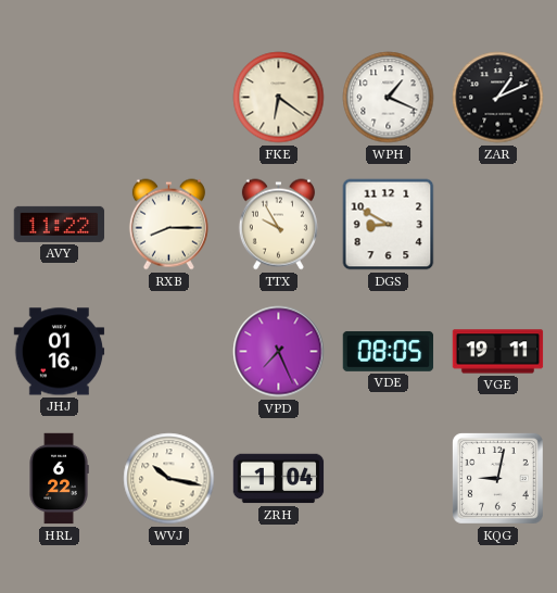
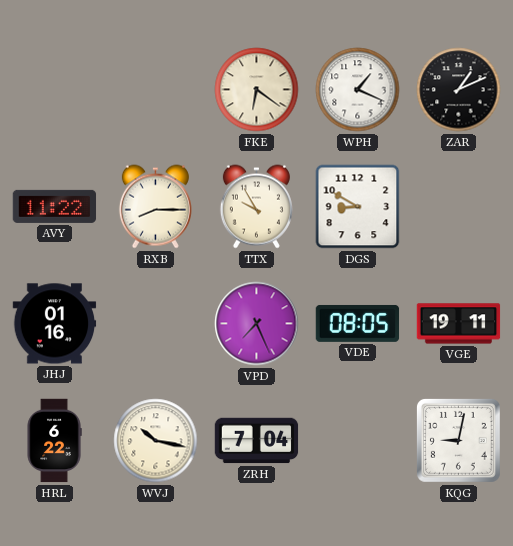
ZRH: 1:04 -> 7:04
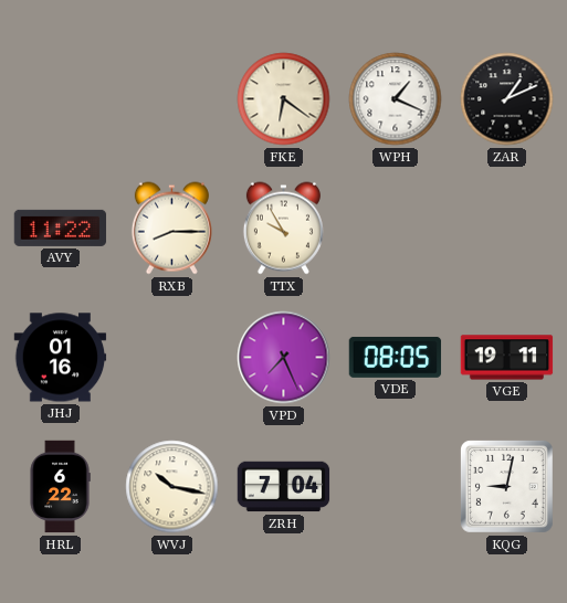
DGS: 8:50 -> none
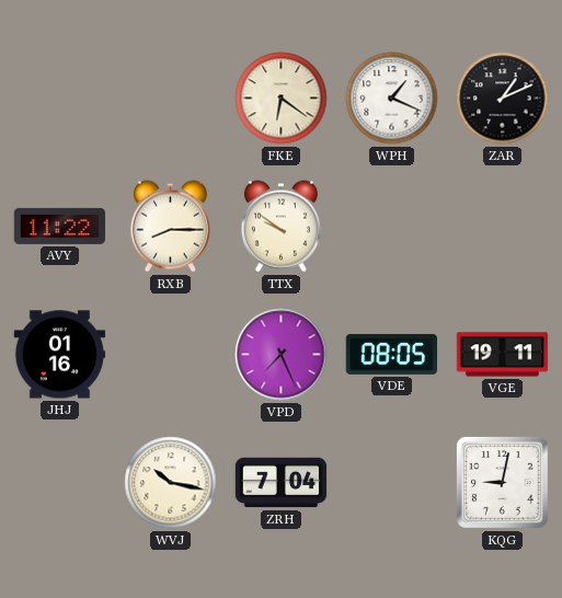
TTX: 9:55 -> 9:51
HRL: 6:22 -> none
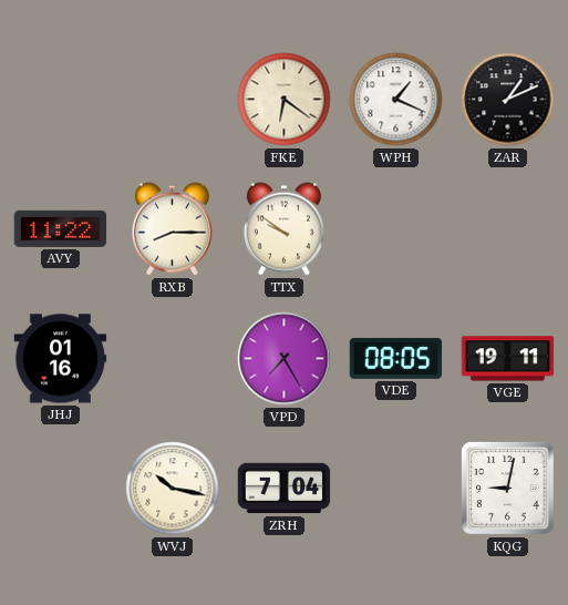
VPD: 7:26 -> 7:25
